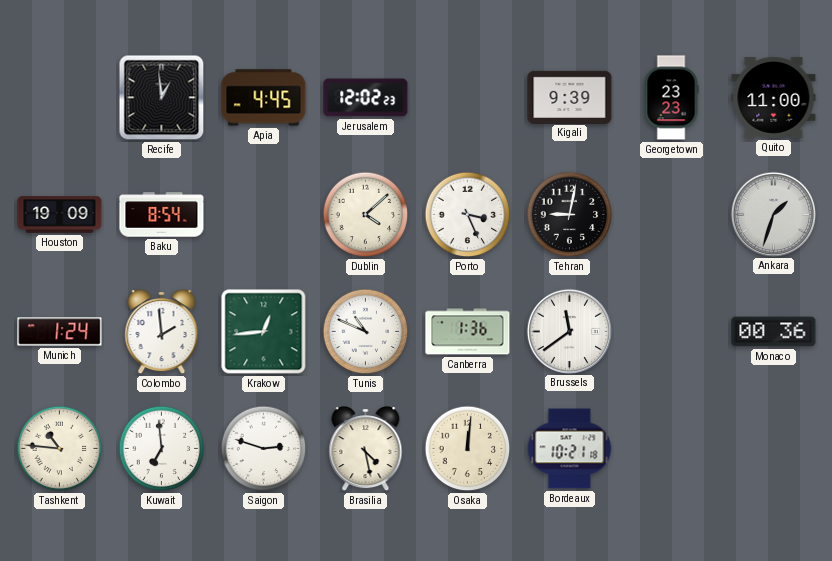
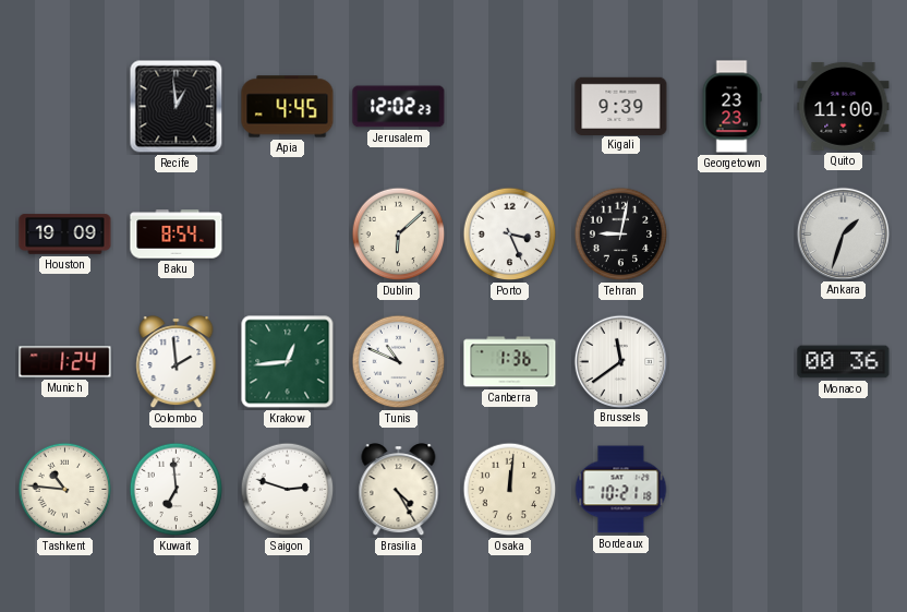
Dublin: 4:08 -> 6:08
Brasilia: 4:28 -> 4:25
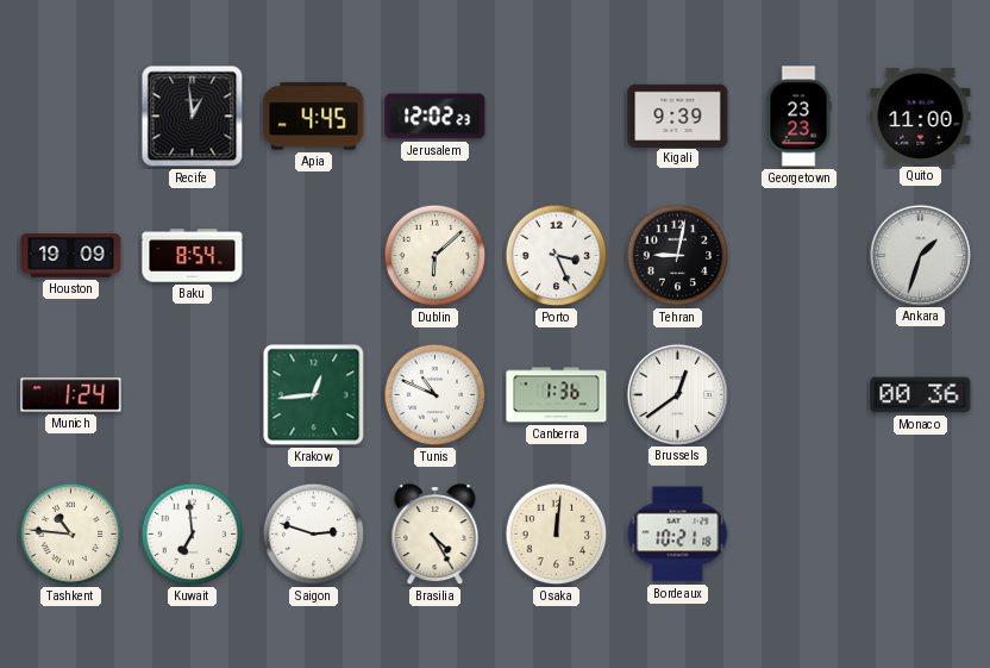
Colombo: 1:59 -> none
Brussels: 11:39 -> 12:39
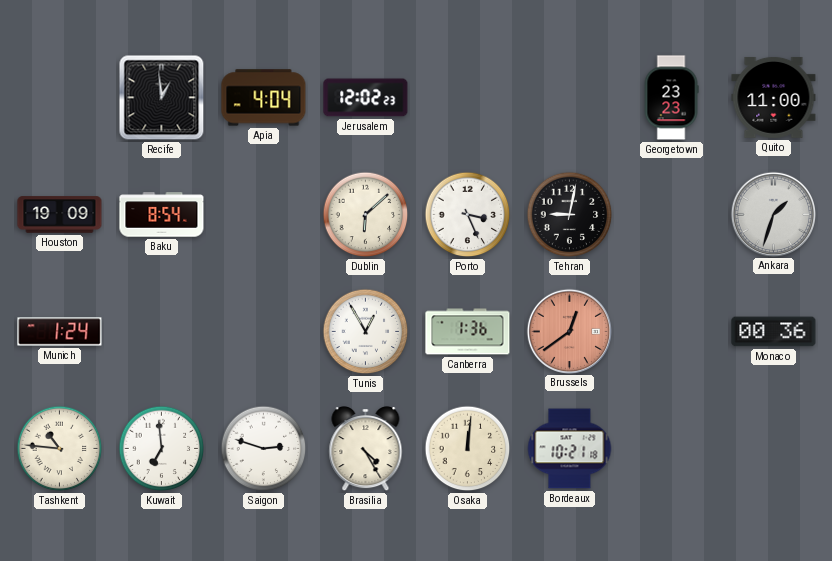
Apia: 4:45 -> 4:04
Kigali: 9:39 -> none
Krakow: 12:44 -> none
Tunis: 10:49 -> 12:55
Brussels dial: white -> salmon
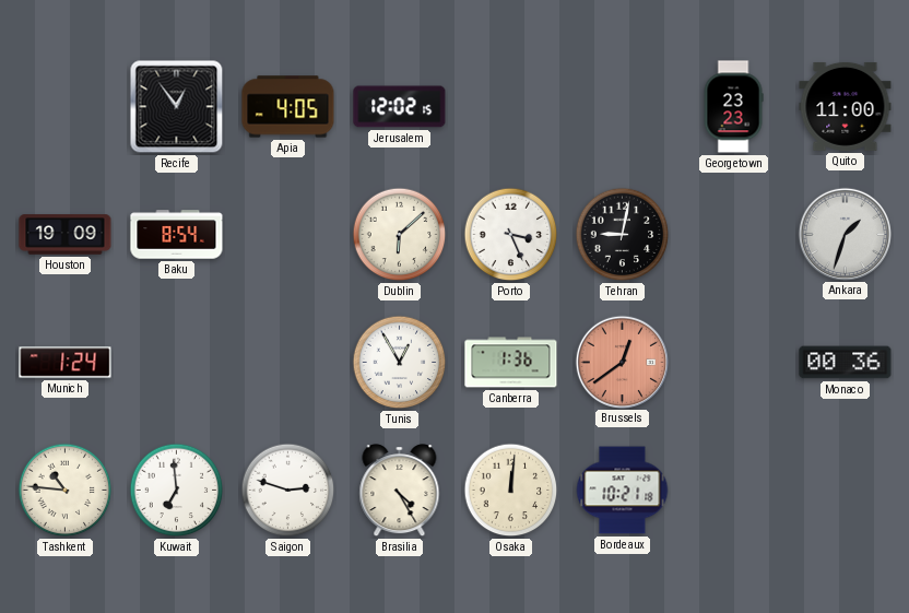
Recife: 12:59 -> 12:54
Apia: 4:04 -> 4:05
Jerusalem: 12:02:23 -> 12:02:15
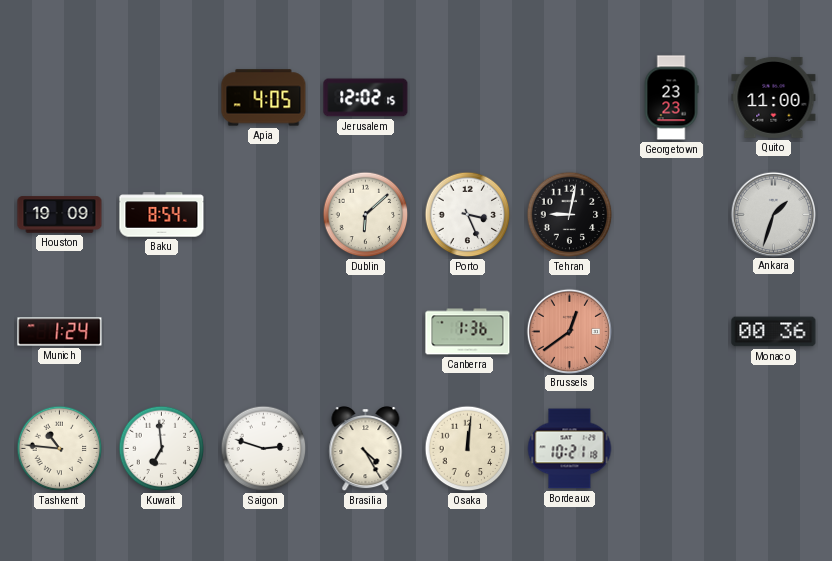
Recife: 12:54 -> none
Tunis: 12:55 -> none
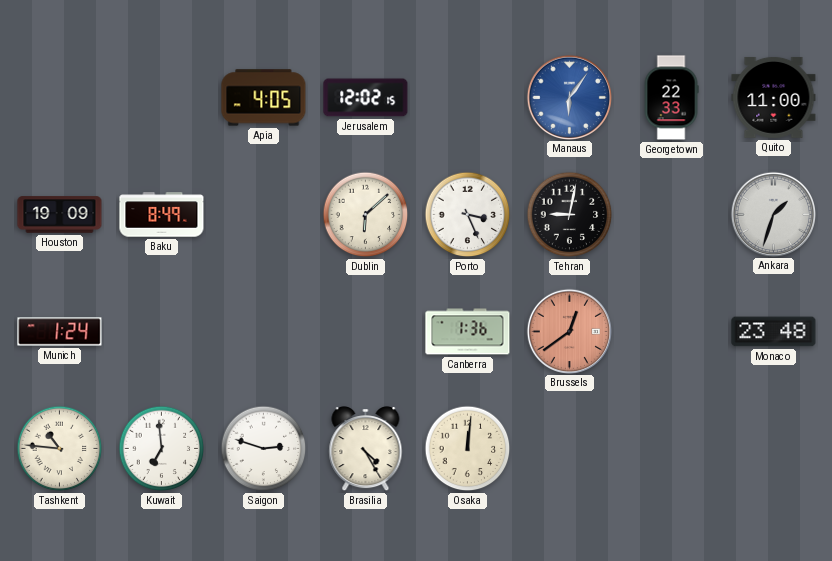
Manaus: none -> 6:06
Georgetown: 23:23 -> 22:33
Baku: 8:54 -> 8:49
Monaco: 00:36 -> 23:48
Bordeaux: 10:21 -> none
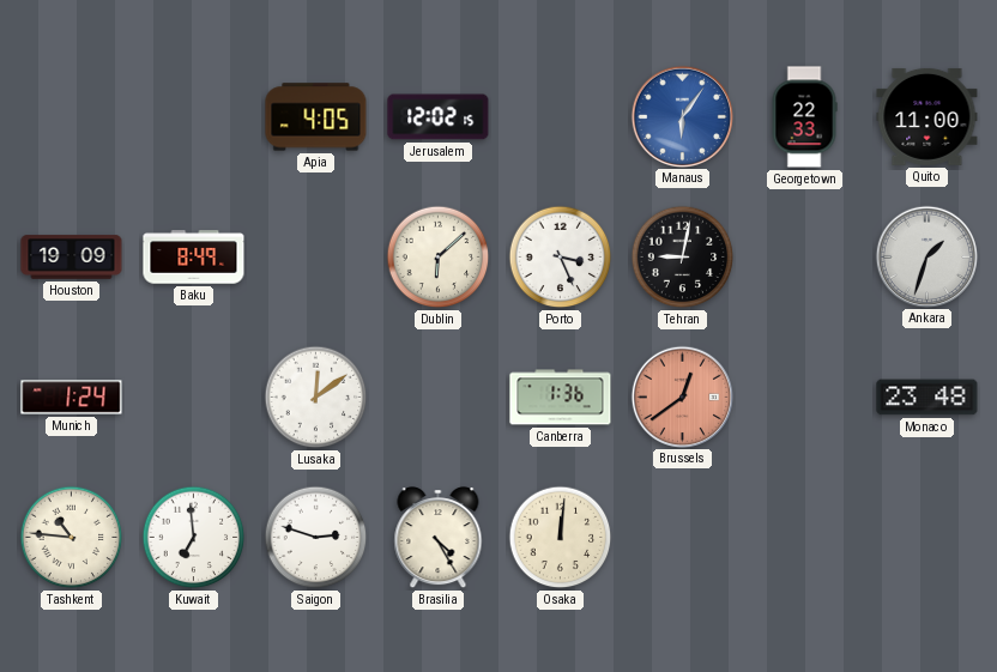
Lusaka: none -> 12:09
